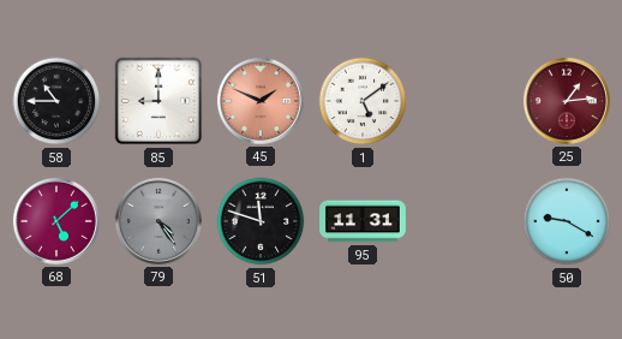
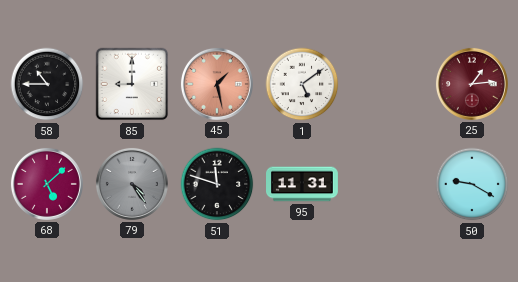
45: 1:49 -> 1:28
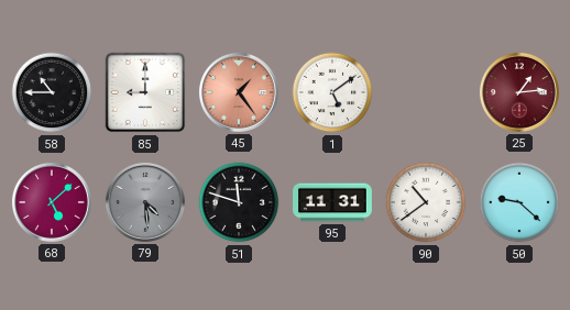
45: 1:28 -> 1:24
79: 4:24 -> 4:29
90: none -> 10:39
50: 9:20 -> 9:22
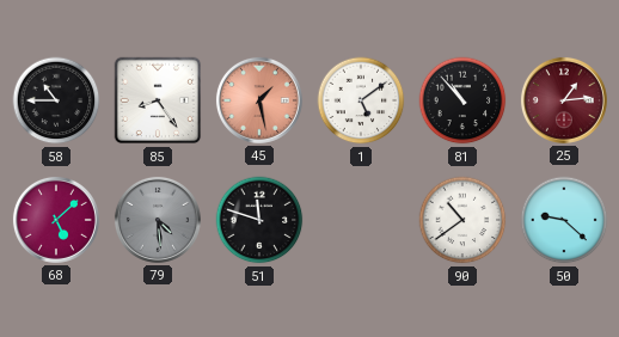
85: 9:00 -> 8:24
45: 1:24 -> 1:28
81: none -> 10:53
95: 11:31 -> none
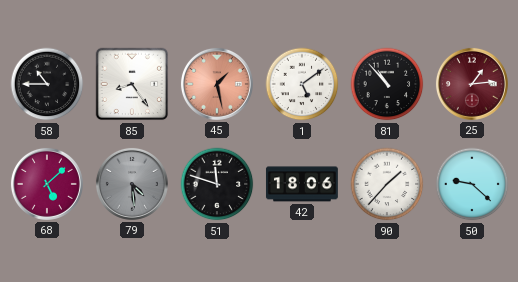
42: none -> 18:06
90: 10:39 -> 1:37
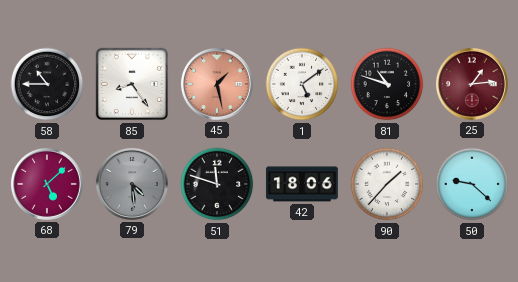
81: 10:53 -> 10:48
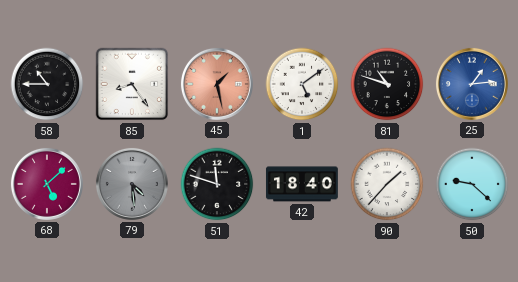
25 dial: burgundy -> blue
42: 18:06 -> 18:40
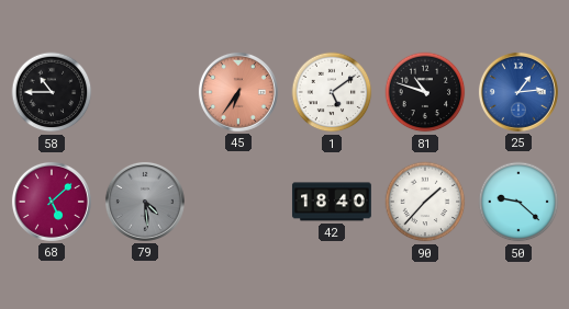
85: 8:24 -> none
45: 1:28 -> 6:36
51: 11:48 -> none
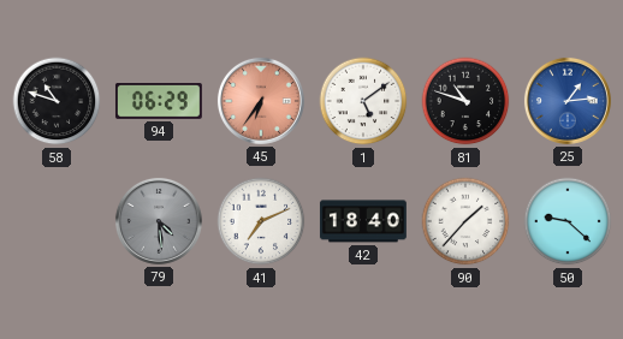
58: 10:45 -> 10:48
94: none -> 06:29
68: 5:08 -> none
41: none -> 7:11
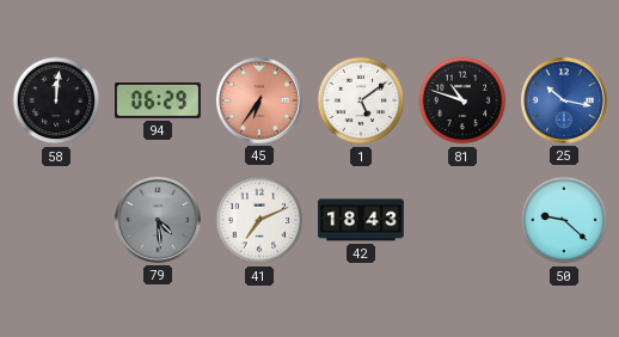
58: 10:48 -> 12:01
25: 1:14 -> 10:17
42: 18:40 -> 18:43
90: 1:37 -> none
